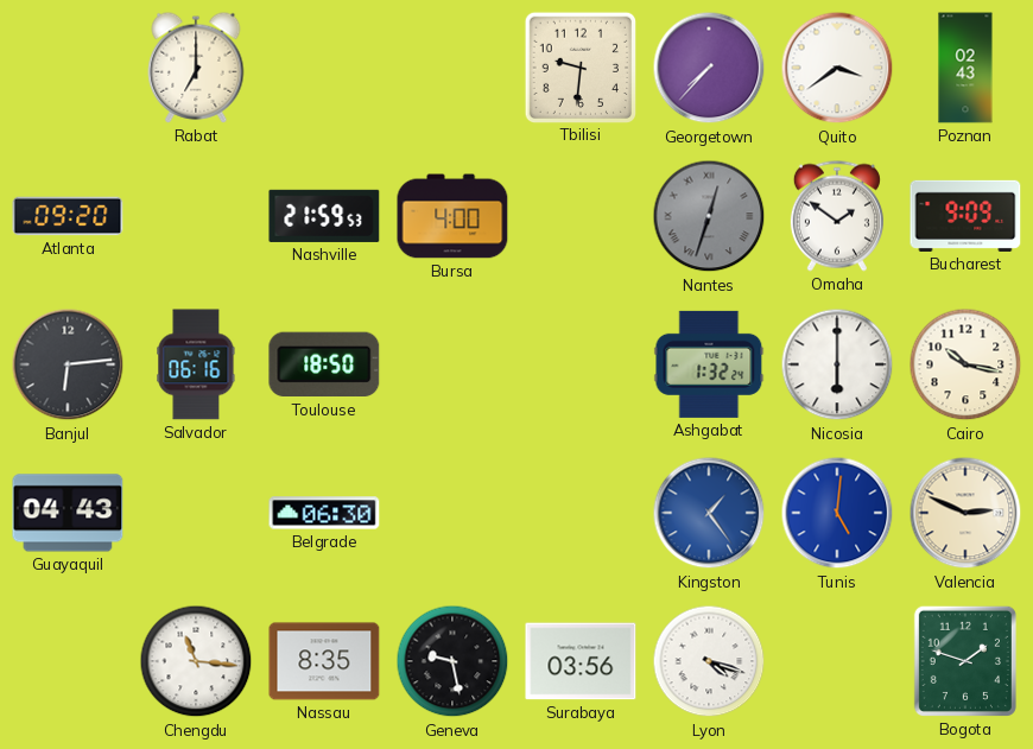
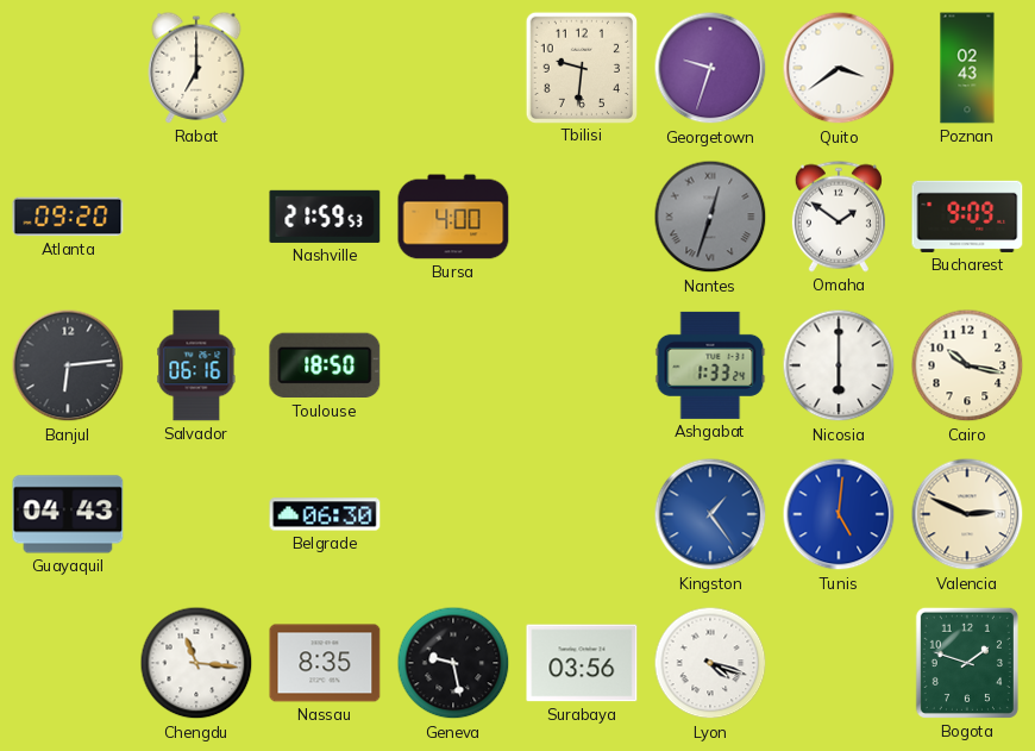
Georgetown: 7:37 -> 9:33
Ashgabat: 1:32 -> 1:33
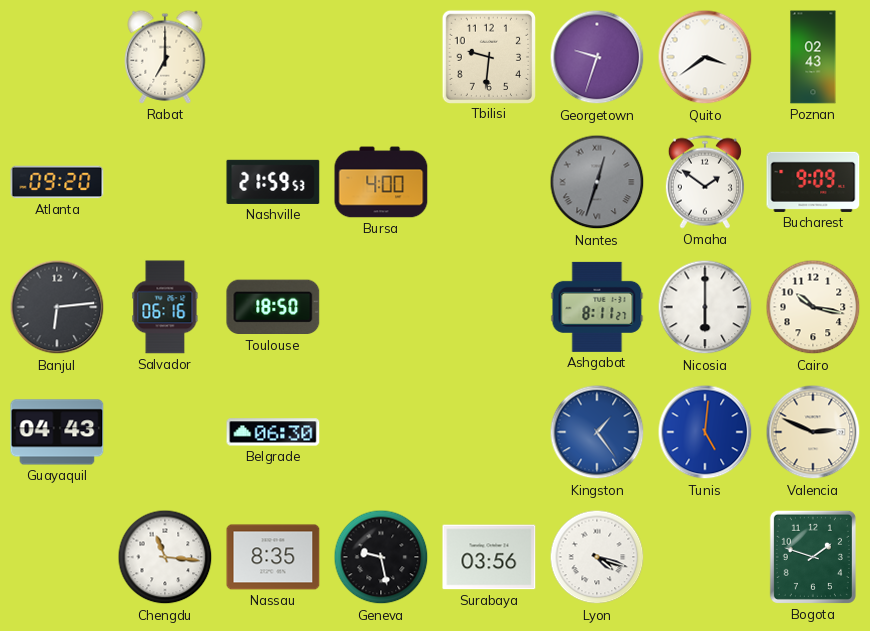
Ashgabat: 1:33 -> 8:11
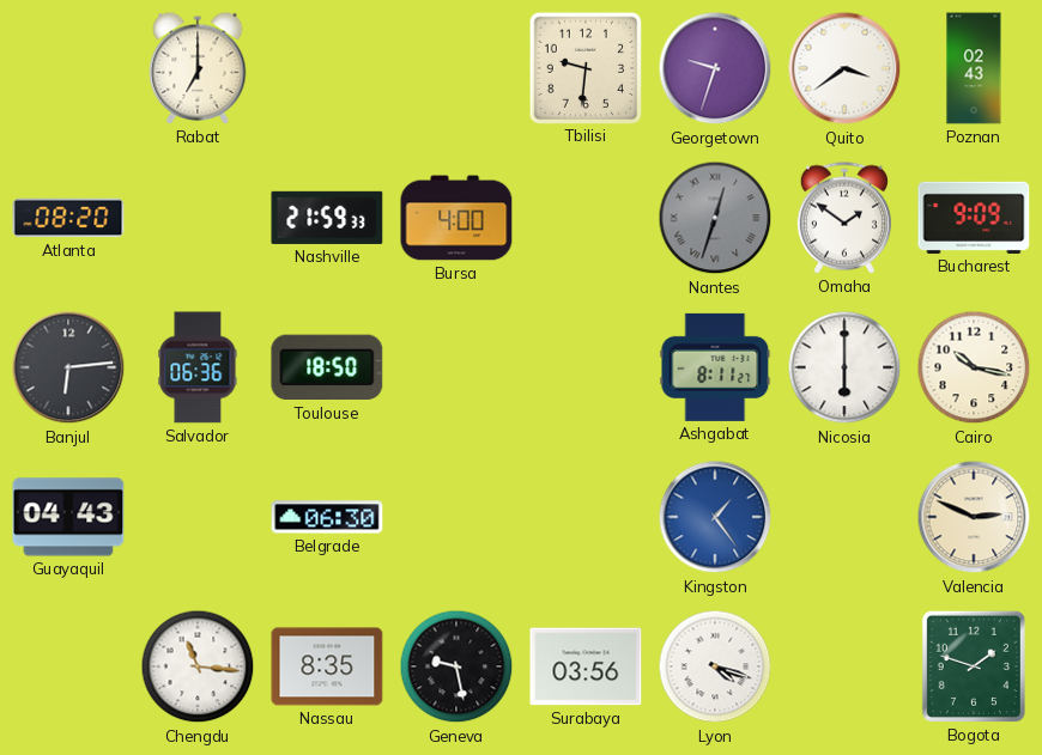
Atlanta: 09:20 -> 08:20
Nashville: 21:59:53 -> 21:59:33
Salvador: 06:16 -> 06:36
Tunis: 5:01 -> none
